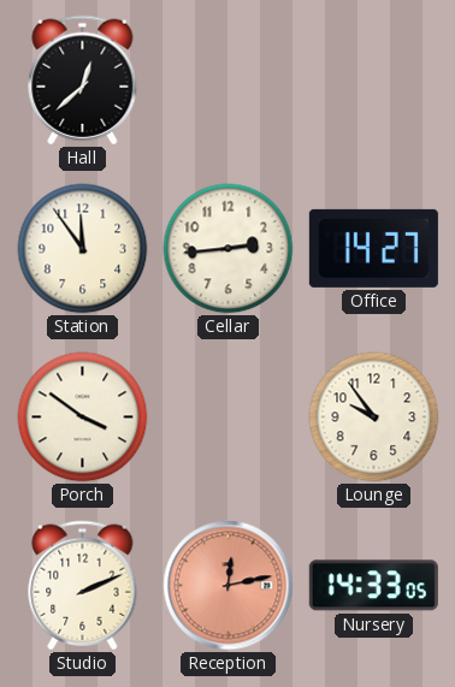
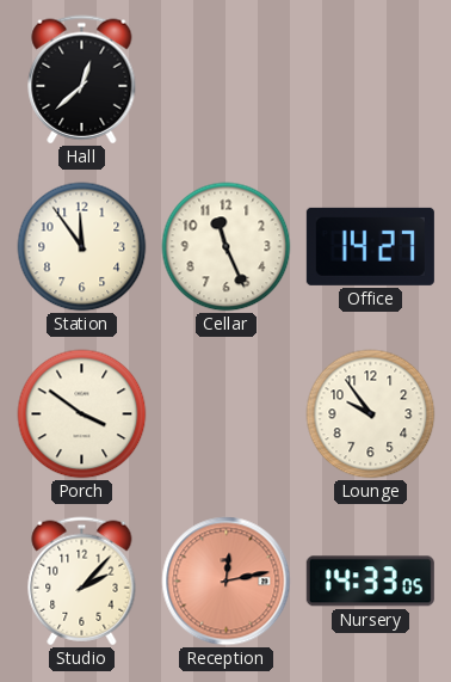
Cellar: 2:44 -> 11:26
Studio: 2:11 -> 2:07
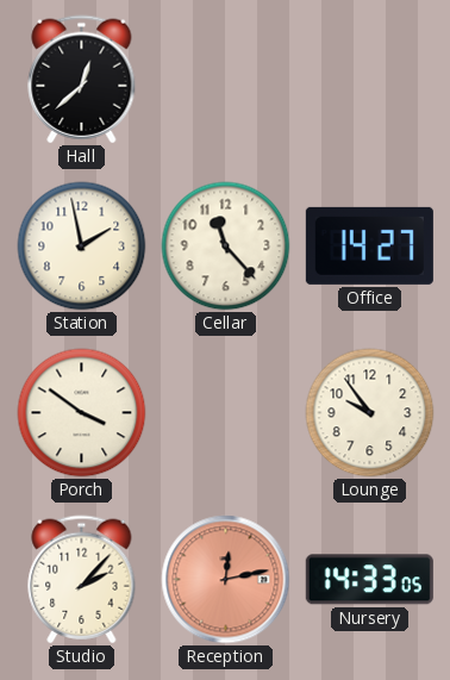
Station: 11:54 -> 1:58
Cellar: 11:26 -> 11:23
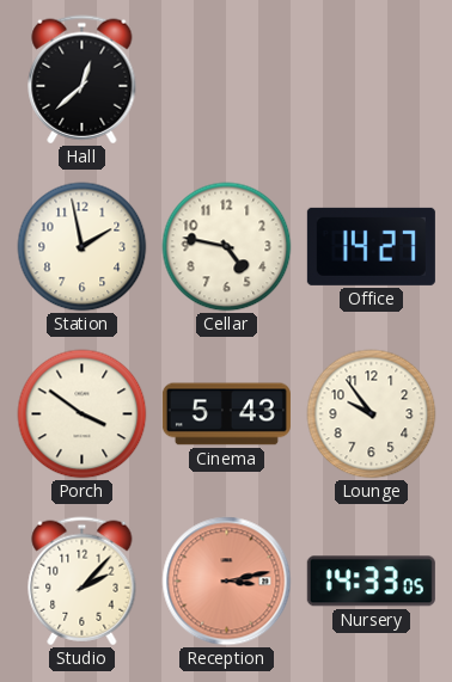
Cellar: 11:23 -> 4:47
Cinema: none -> 5:43
Reception: 12:13 -> 3:13
